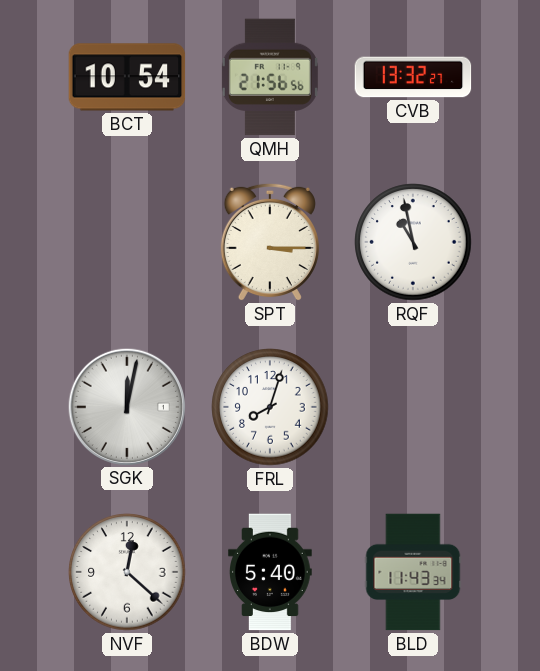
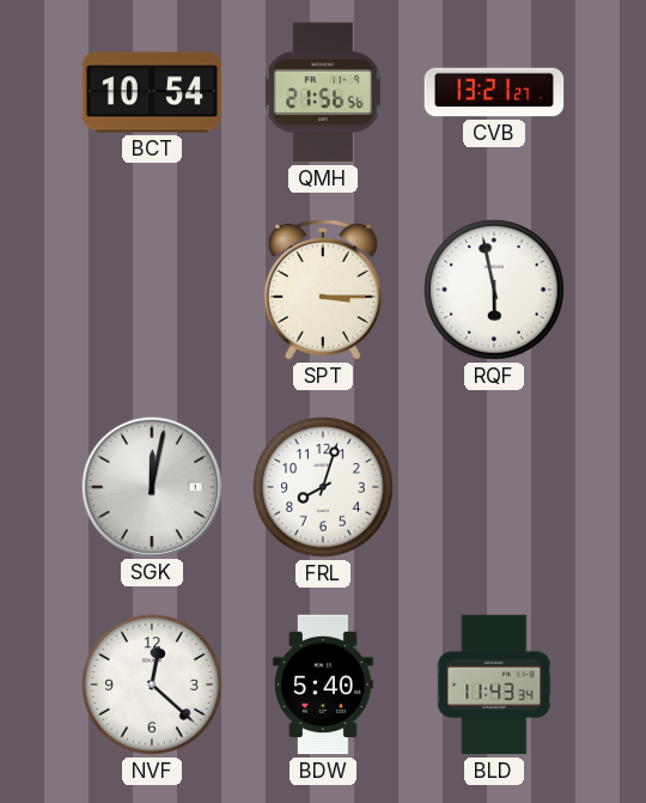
CVB: 13:32 -> 13:21
RQF: 10:58 -> 5:58
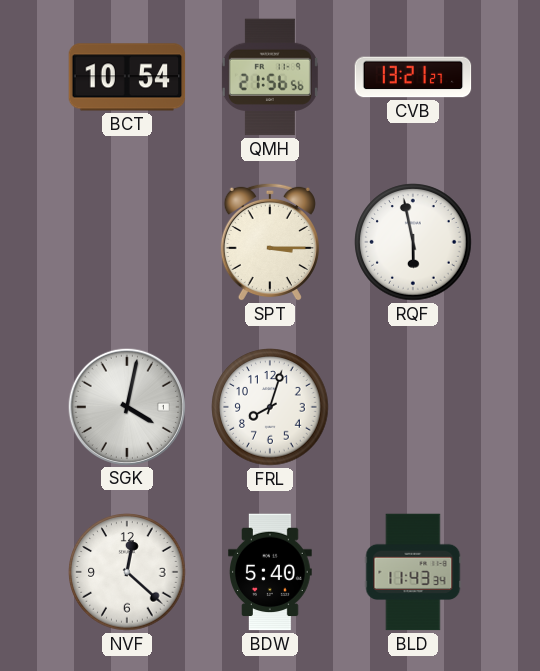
SGK: 12:02 -> 4:02
